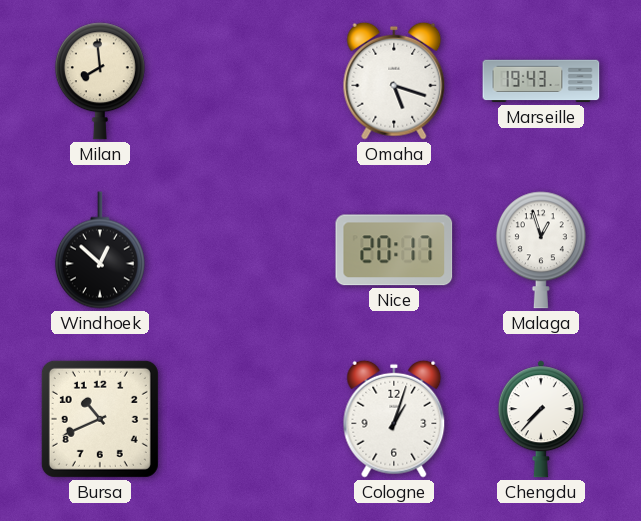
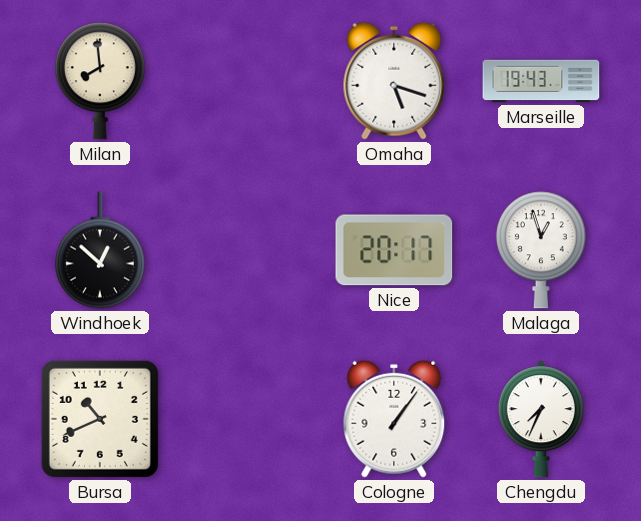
Cologne: 1:03 -> 1:06
Chengdu: 7:37 -> 7:34
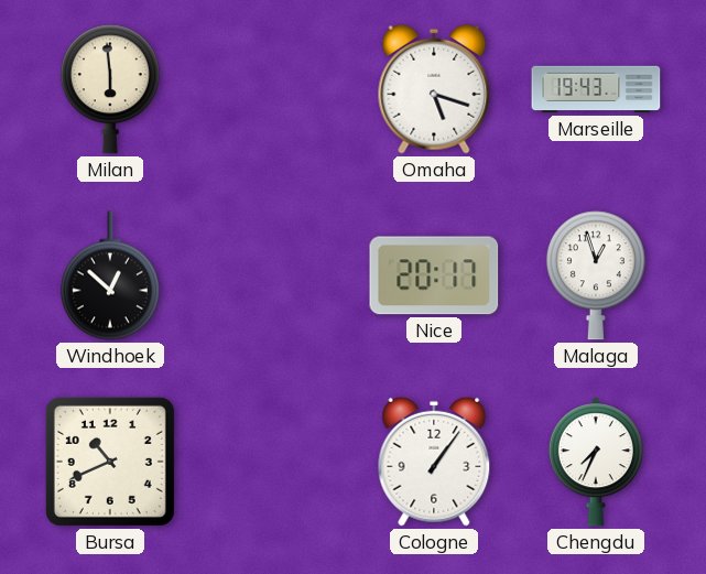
Milan: 7:59 -> 5:59
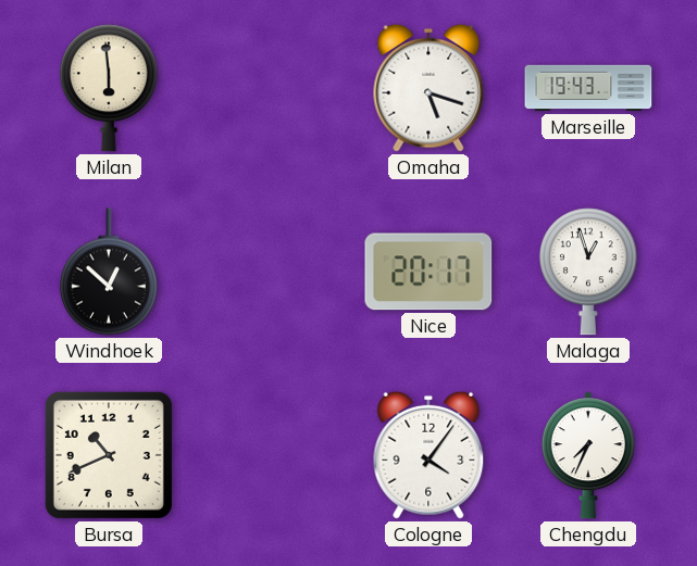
Cologne: 1:06 -> 4:06
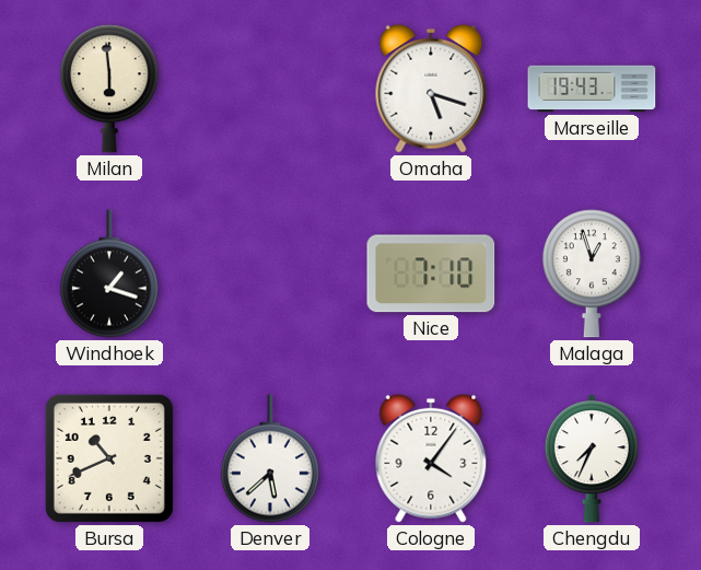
Windhoek: 12:52 -> 1:18
Nice: 20:17 -> 7:10
Denver: none -> 5:38
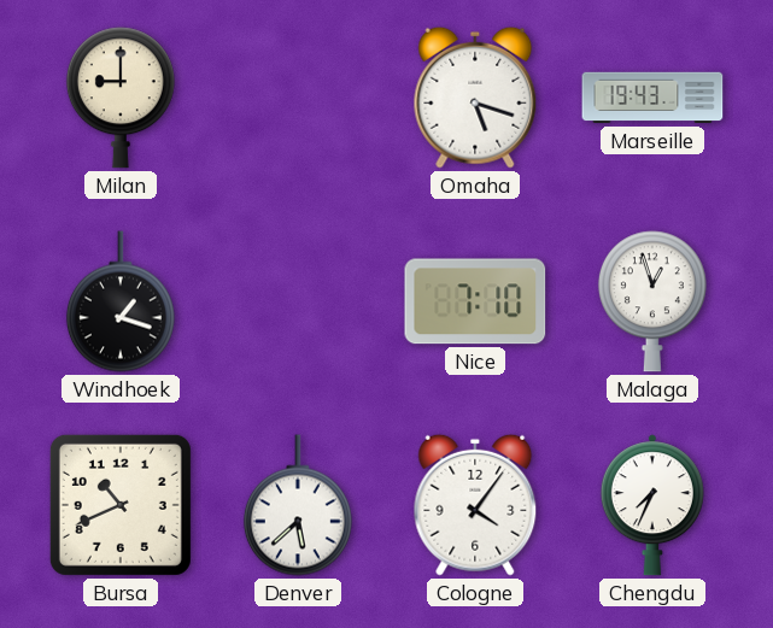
Milan: 5:59 -> 9:00
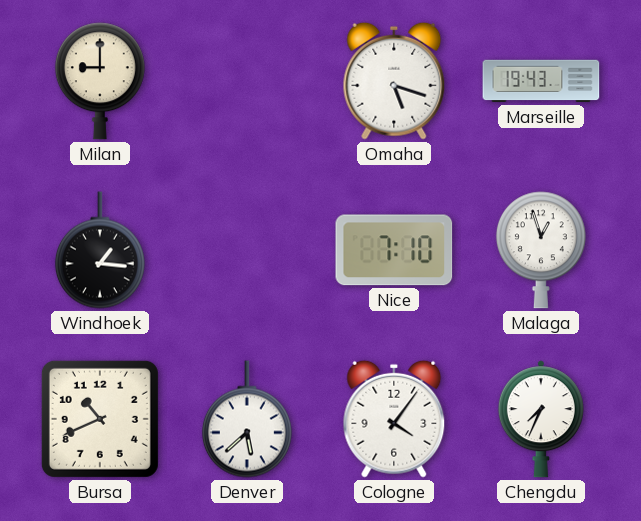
Windhoek: 1:18 -> 1:16
